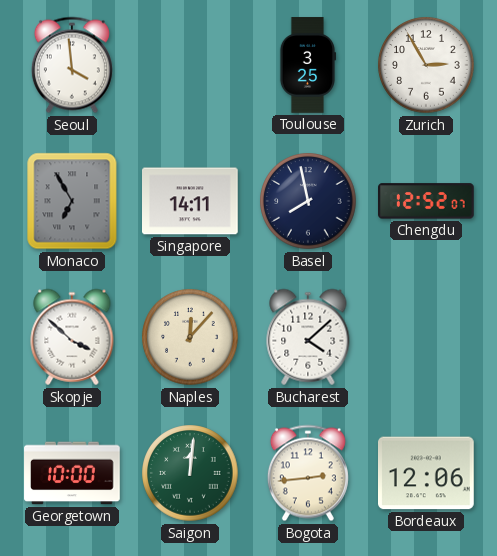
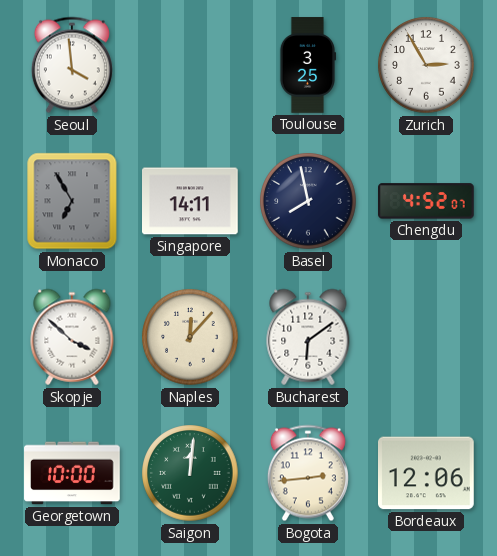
Chengdu: 12:52 -> 4:52
Bucharest: 4:08 -> 6:09
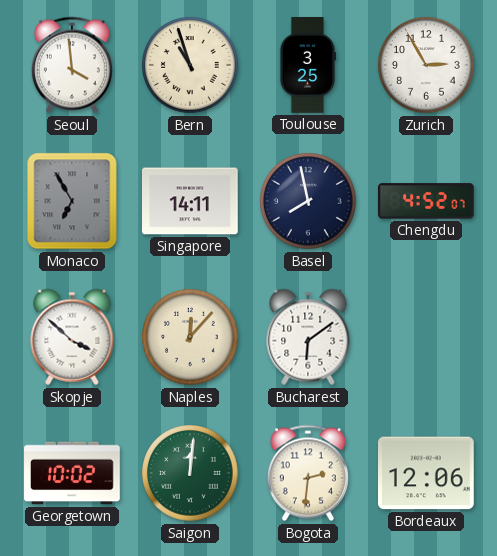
Bern: none -> 10:57
Georgetown: 10:00 -> 10:02
Bogota: 2:44 -> 2:31
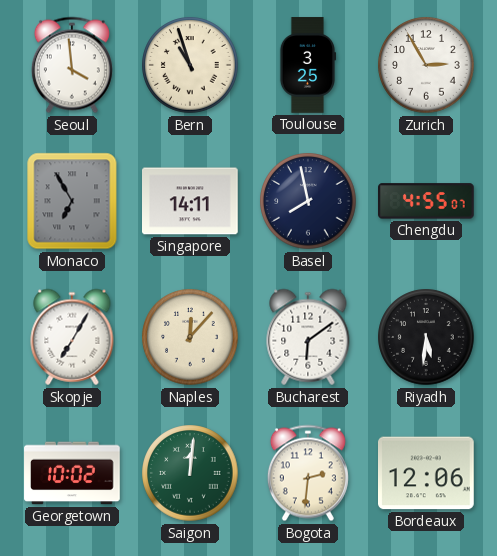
Chengdu: 4:52 -> 4:55
Skopje: 3:52 -> 7:05
Riyadh: none -> 5:31
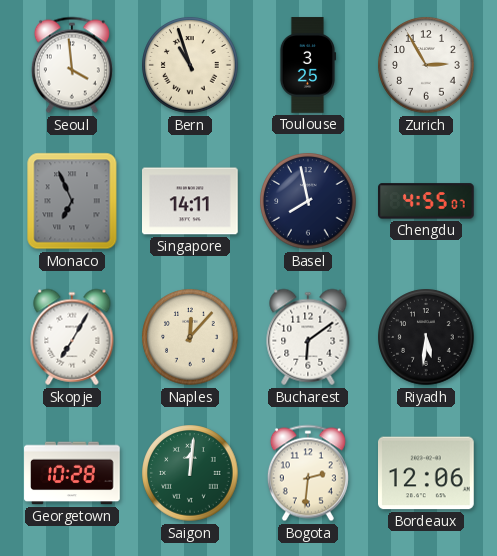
Monaco: 6:55 -> 6:56
Georgetown: 10:02 -> 10:28
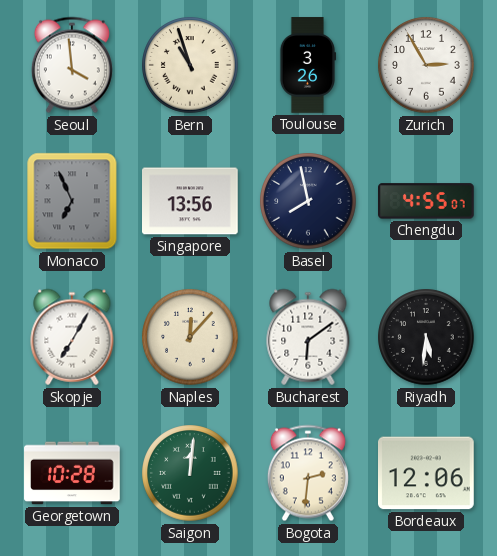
Toulouse: 3:25 -> 3:26
Singapore: 14:11 -> 13:56
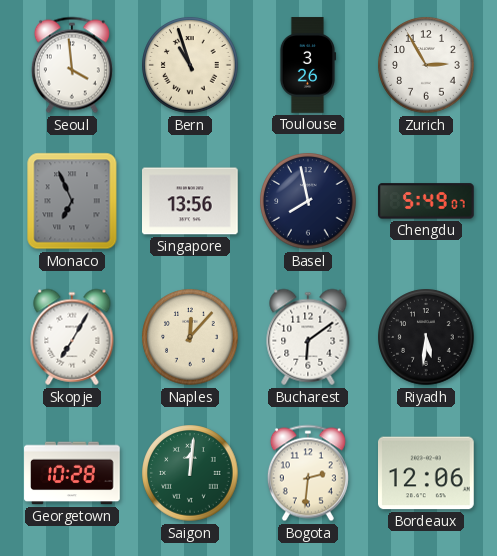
Chengdu: 4:55 -> 5:49
